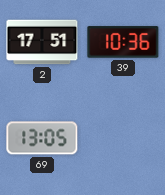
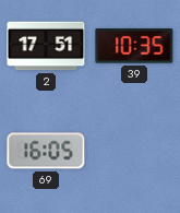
39: 10:36 -> 10:35
69: 13:05 -> 16:05
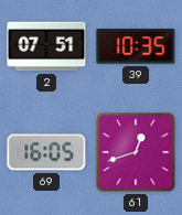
2: 17:51 -> 07:51
61: none -> 12:42
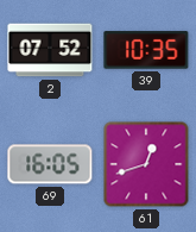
2: 07:51 -> 07:52
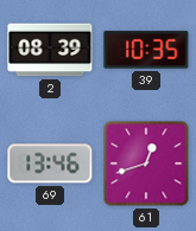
2: 07:52 -> 08:39
69: 16:05 -> 13:46
